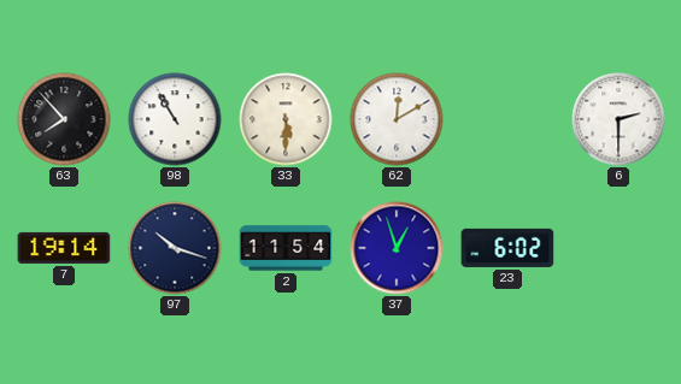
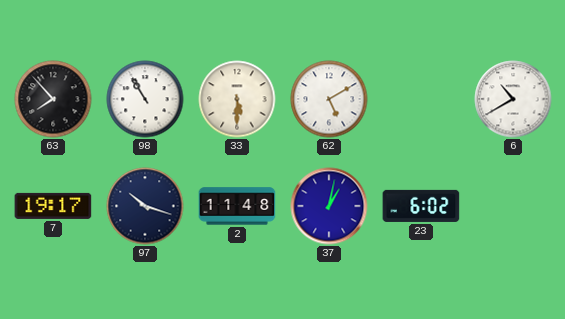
62: 12:10 -> 5:10
6: 2:30 -> 10:40
7: 19:14 -> 19:17
2: 11:54 -> 11:48
37: 12:57 -> 1:02
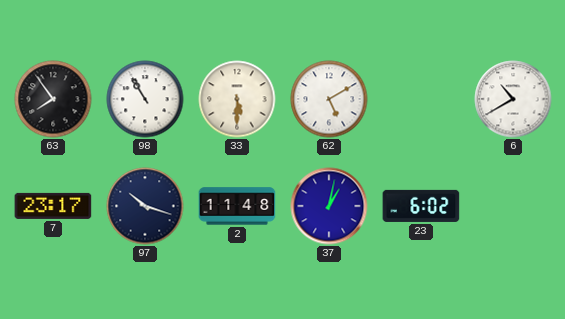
63: 7:53 -> 7:54
7: 19:17 -> 23:17
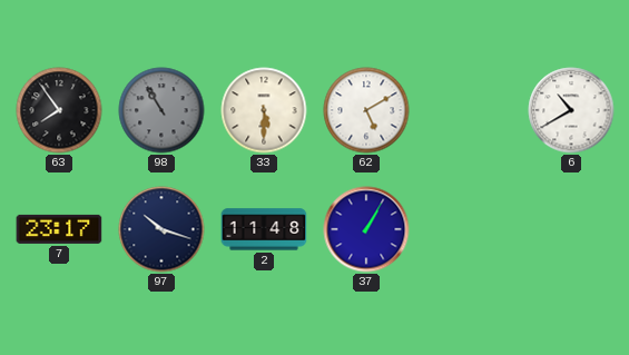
98 dial: white -> grey
37: 1:02 -> 1:05
23: 6:02 -> none
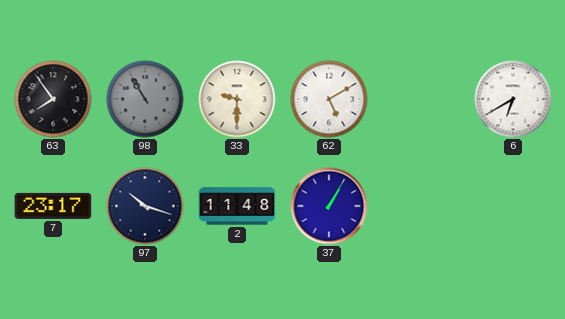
33: 5:30 -> 9:30
6: 10:40 -> 6:40
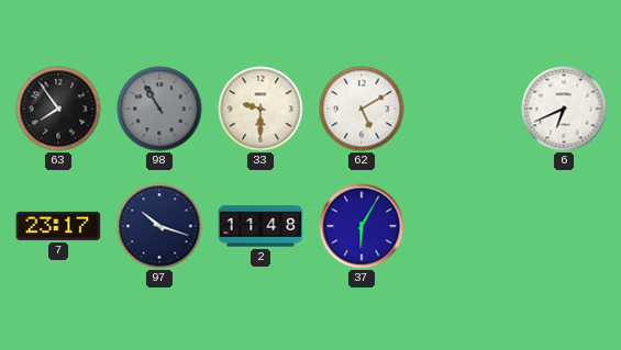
6: 6:40 -> 6:41
37: 1:05 -> 6:05
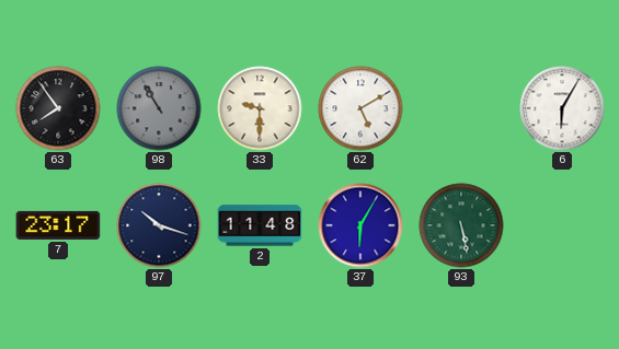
6: 6:41 -> 6:05
93: none -> 5:28
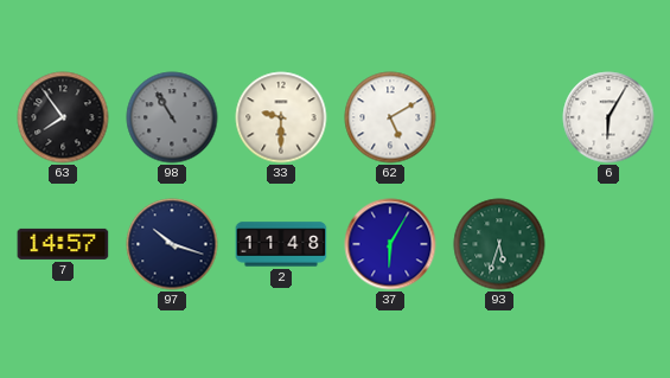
7: 23:17 -> 14:57
93: 5:28 -> 5:33
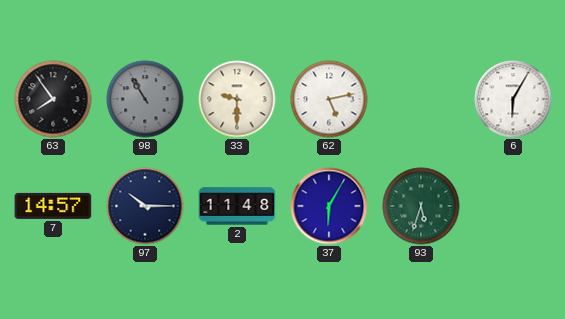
62: 5:10 -> 5:13
97: 10:18 -> 10:15
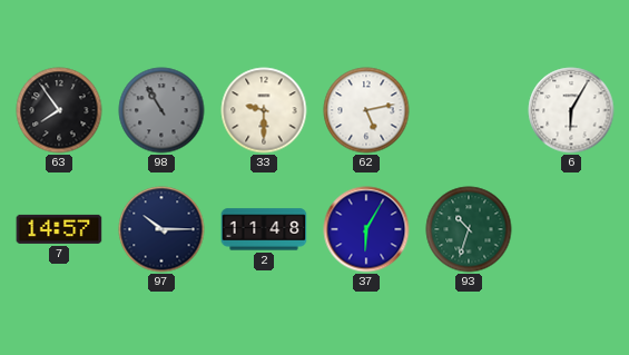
93: 5:33 -> 10:33
